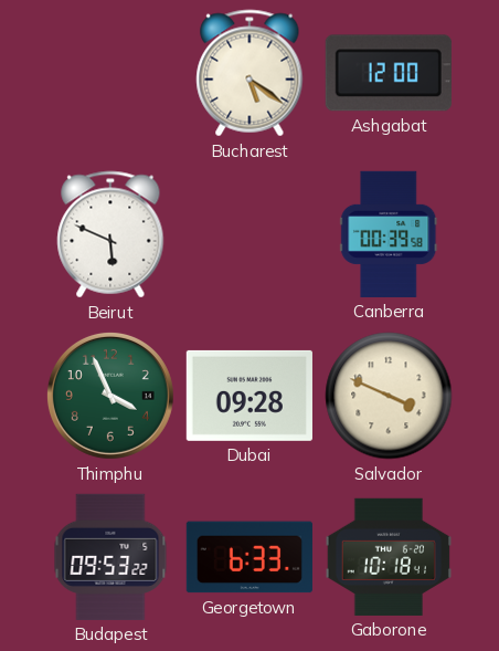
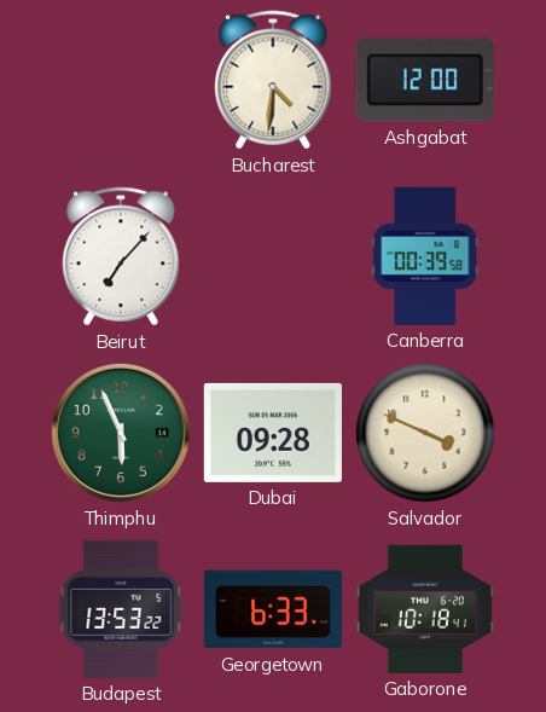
Bucharest: 5:21 -> 4:31
Beirut: 5:49 -> 7:07
Thimphu: 3:56 -> 5:56
Budapest: 09:53 -> 13:53
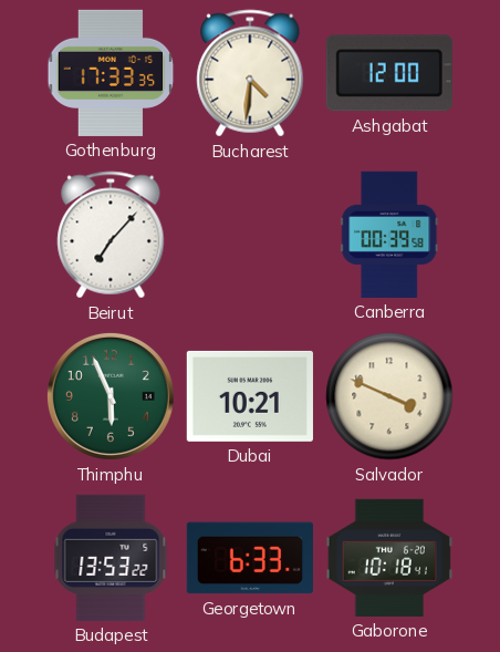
Gothenburg: none -> 17:33
Dubai: 09:28 -> 10:21
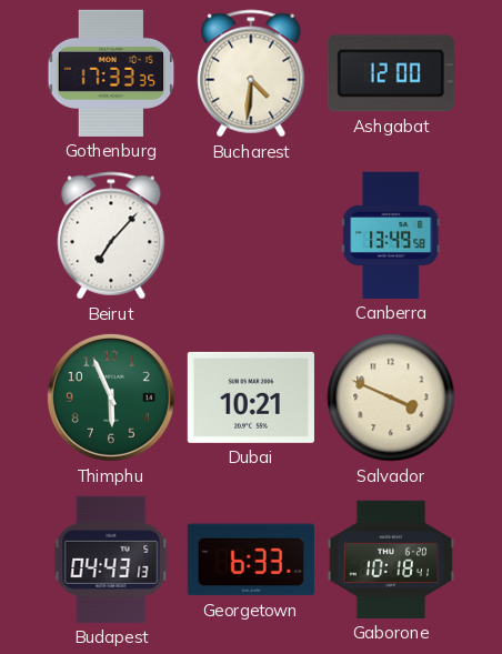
Canberra: 00:39 -> 13:49
Budapest: 13:53 -> 04:43
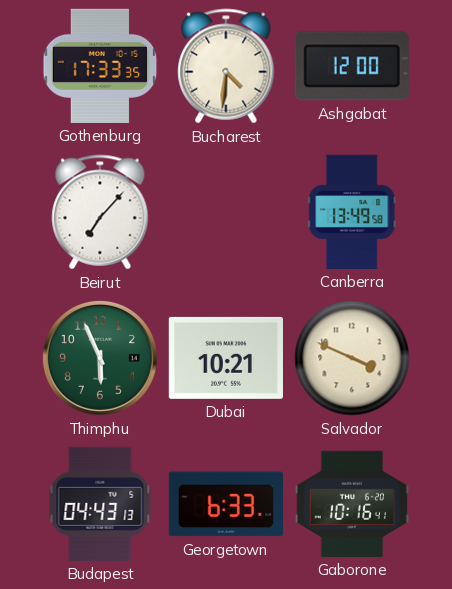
Gaborone: 10:18 -> 10:16
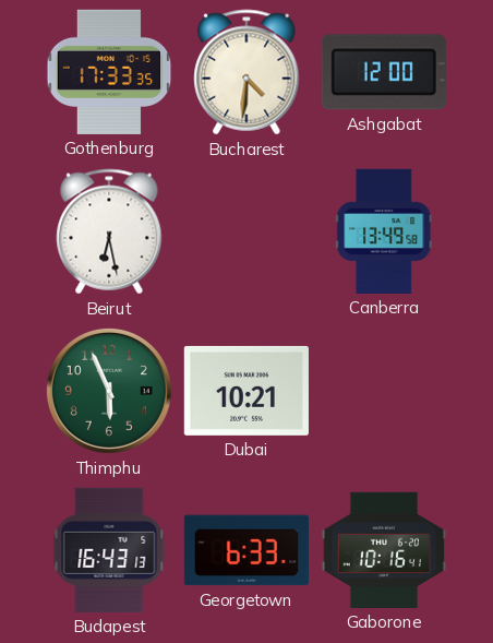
Beirut: 7:07 -> 6:28
Salvador: 3:49 -> none
Budapest: 04:43 -> 16:43
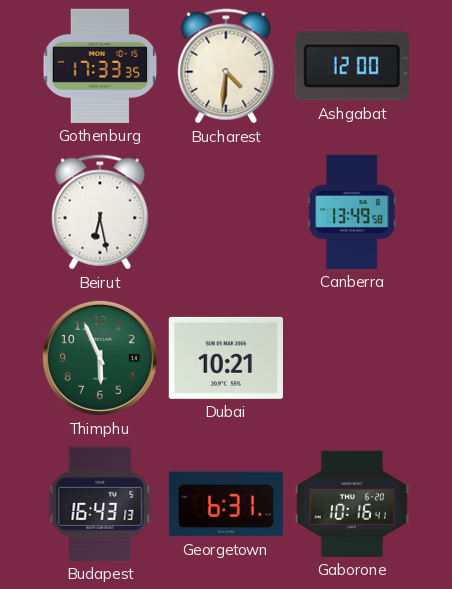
Georgetown: 6:33 -> 6:31
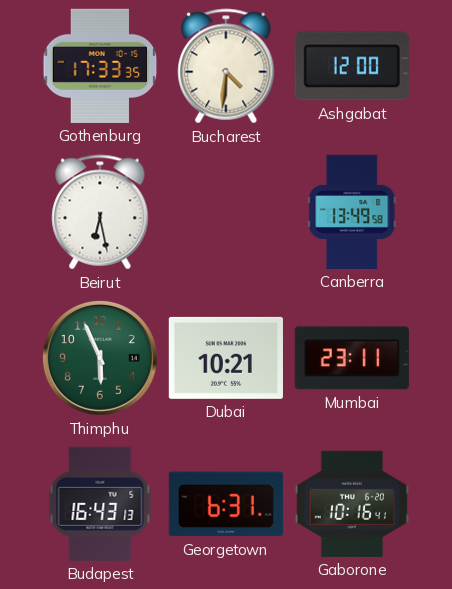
Mumbai: none -> 23:11
